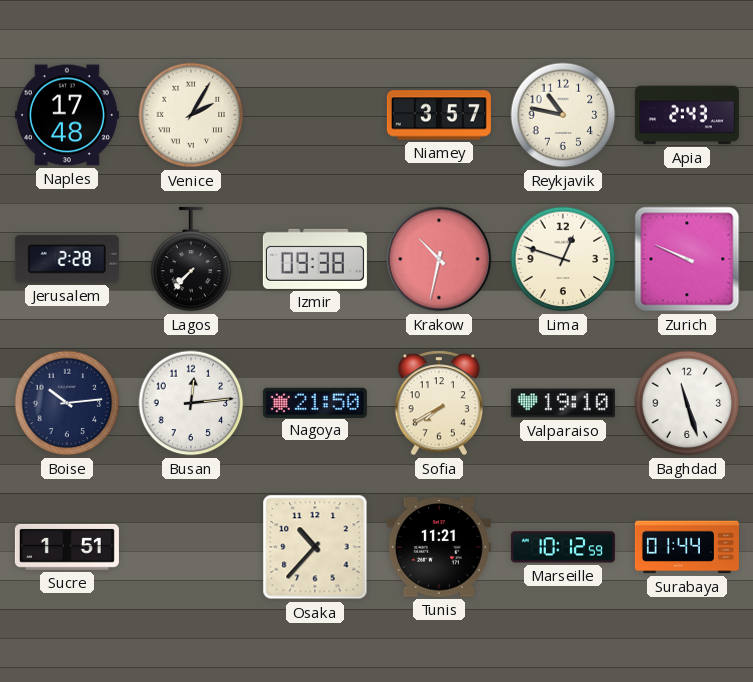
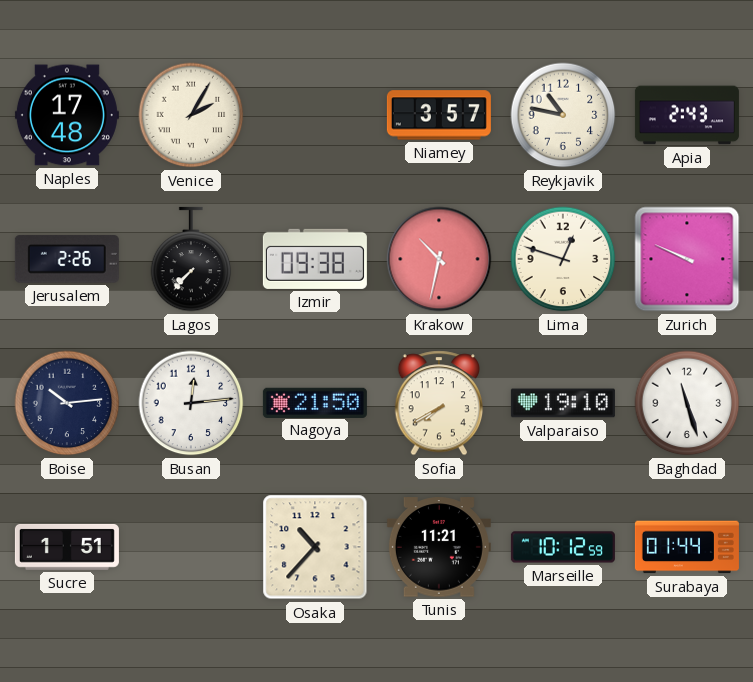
Jerusalem: 2:28 -> 2:26
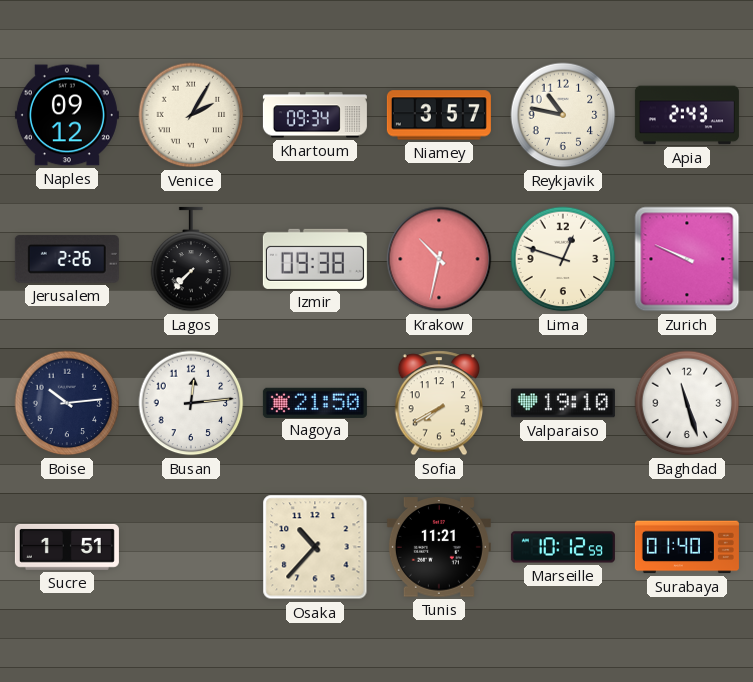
Naples: 17:48 -> 09:12
Khartoum: none -> 09:34
Surabaya: 01:44 -> 01:40
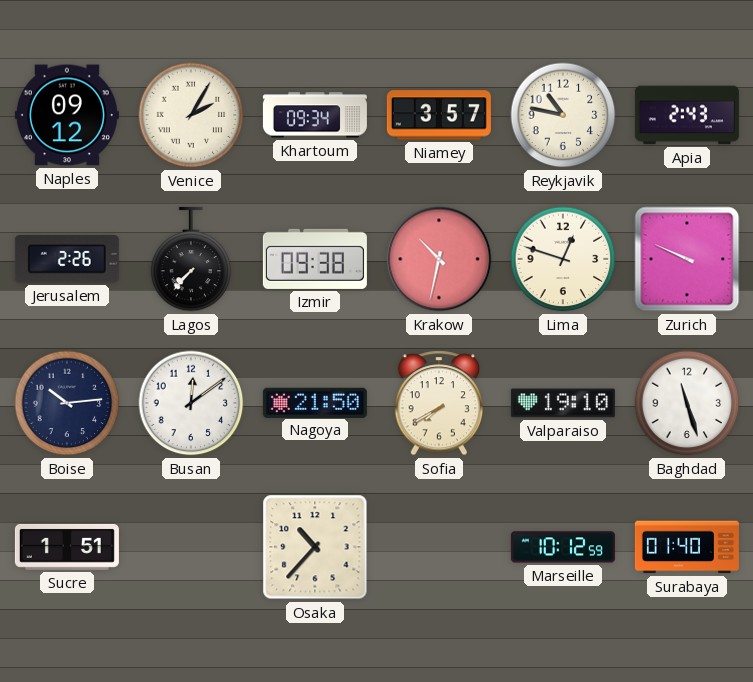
Busan: 12:14 -> 12:09
Tunis: 11:21 -> none
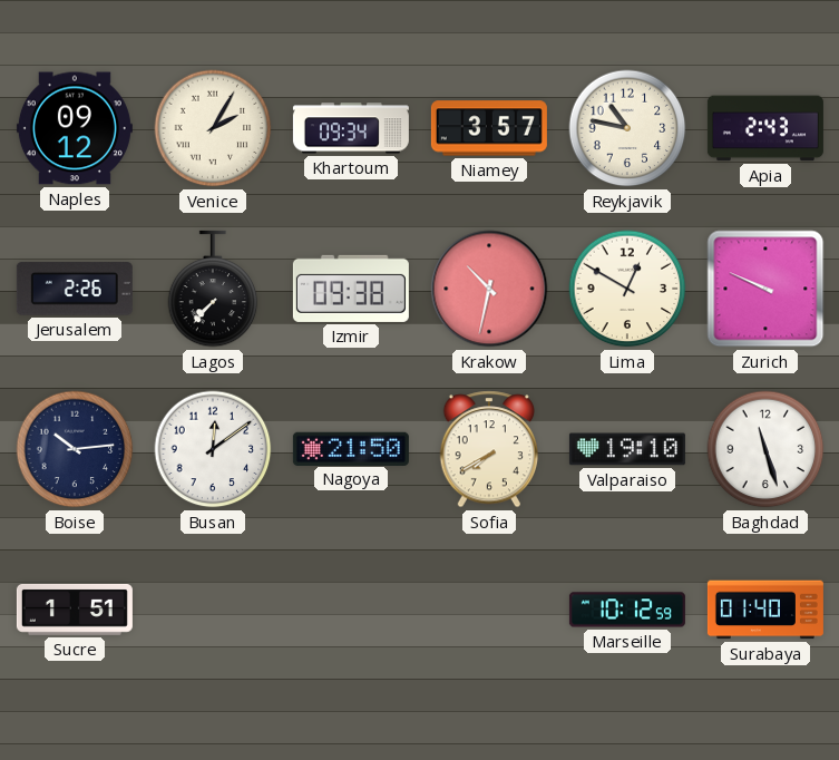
Lima: 12:48 -> 12:50
Osaka: 10:37 -> none
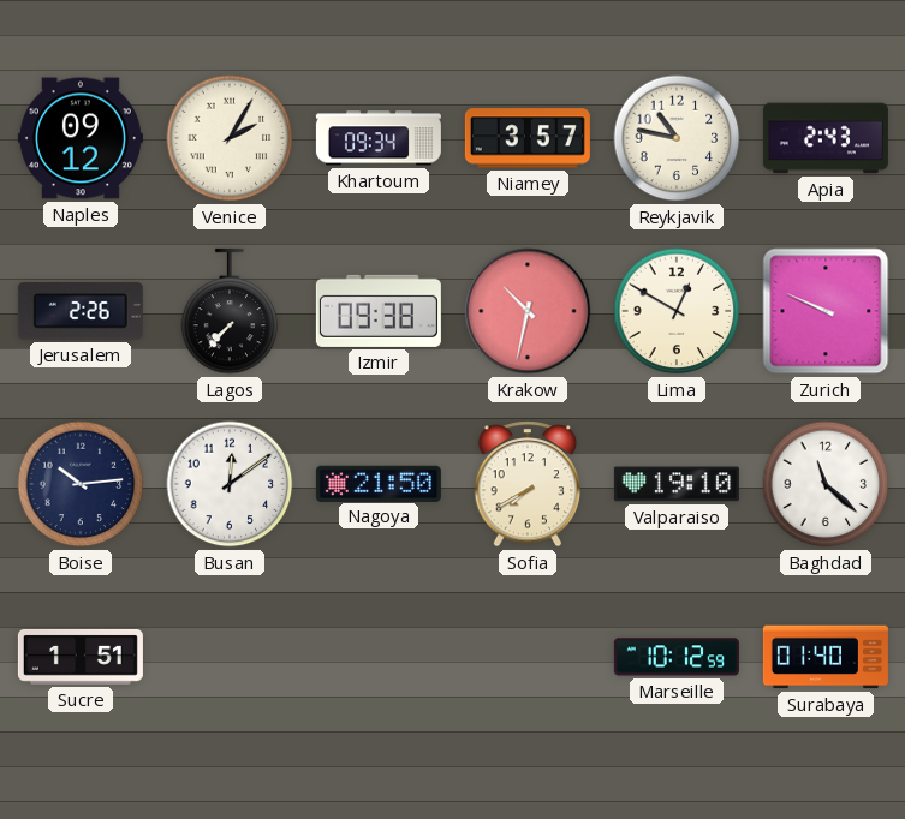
Baghdad: 11:27 -> 11:22
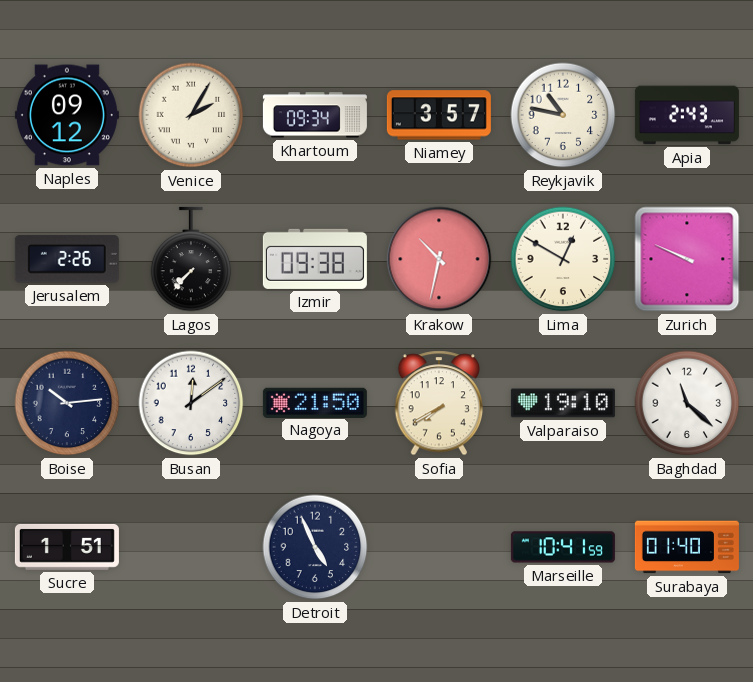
Detroit: none -> 4:56
Marseille: 10:12 -> 10:41
